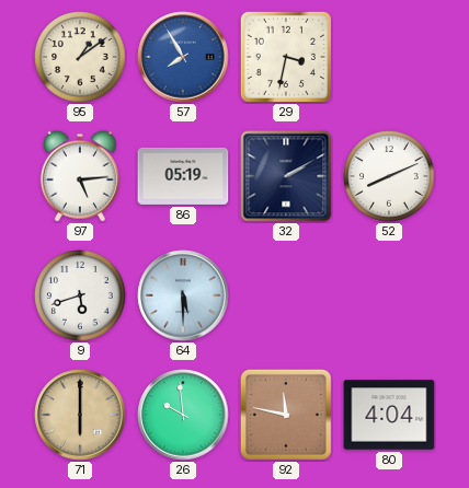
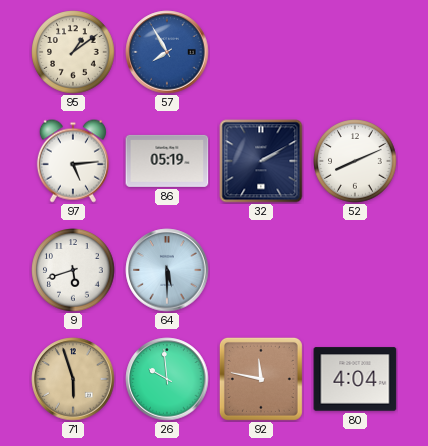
29: 3:32 -> none
71: 6:00 -> 5:57
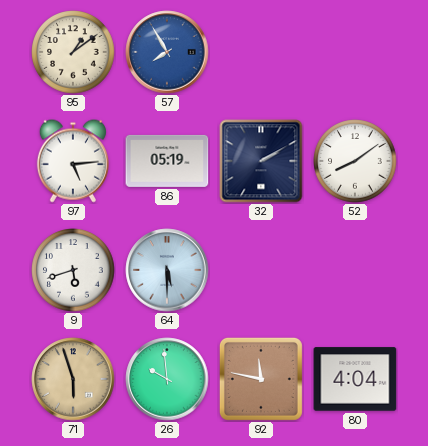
52: 8:11 -> 8:09
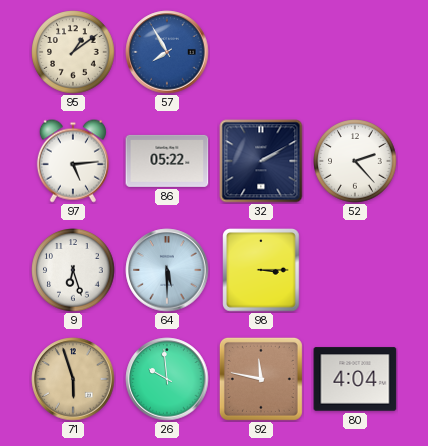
86: 05:19 -> 05:22
52: 8:09 -> 2:23
9: 5:42 -> 6:27
98: none -> 3:15
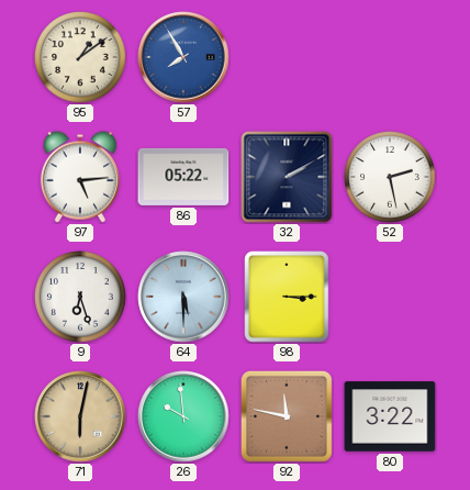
52: 2:23 -> 2:28
71: 5:57 -> 6:02
80: 4:04 -> 3:22
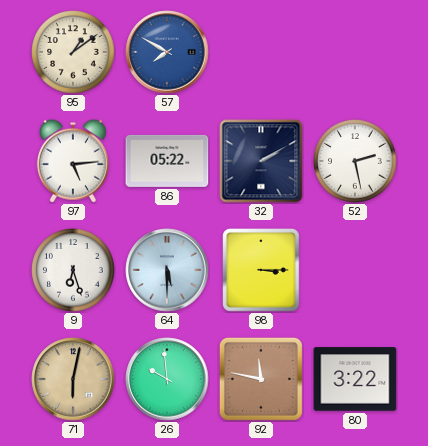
57: 7:55 -> 7:50
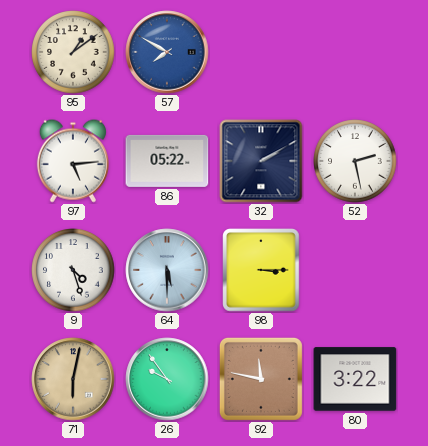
9: 6:27 -> 4:27
26: 9:59 -> 9:54
